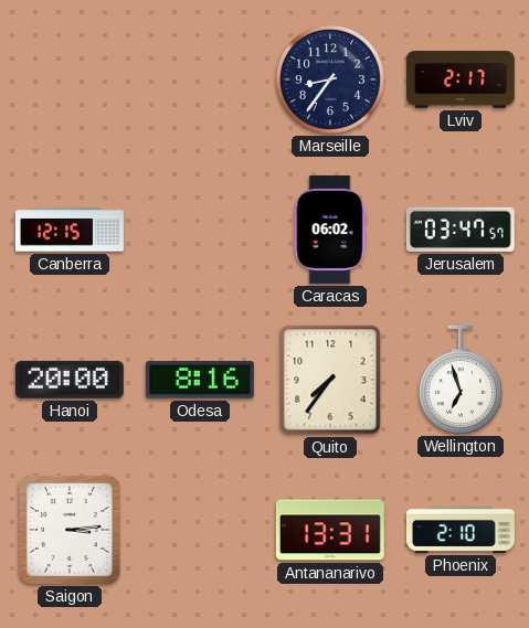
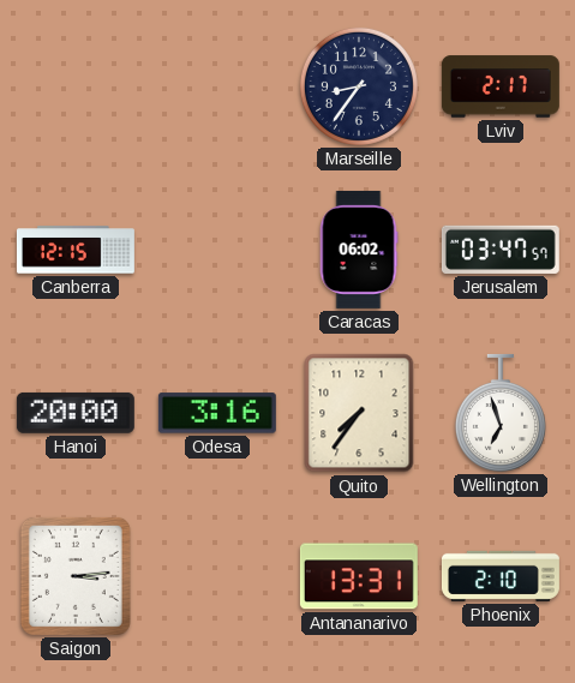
Odesa: 8:16 -> 3:16
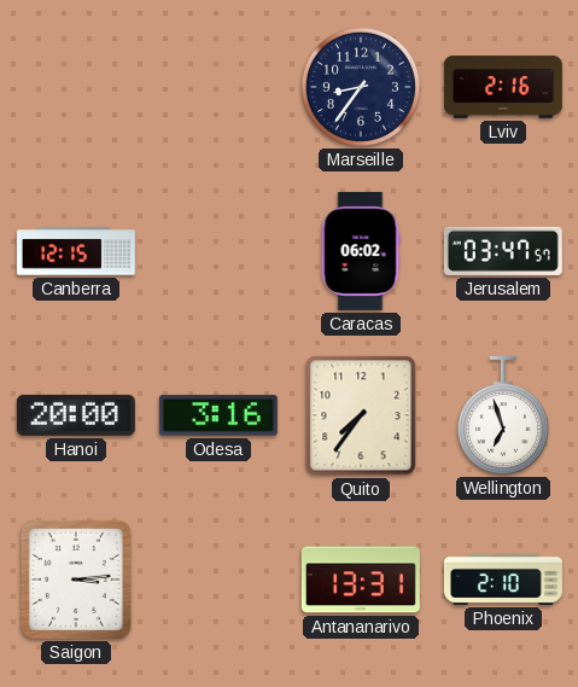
Lviv: 2:17 -> 2:16
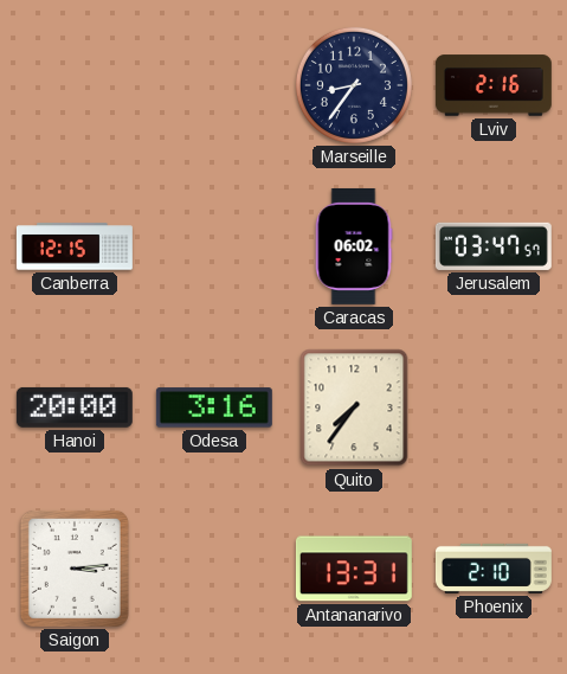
Wellington: 6:57 -> none
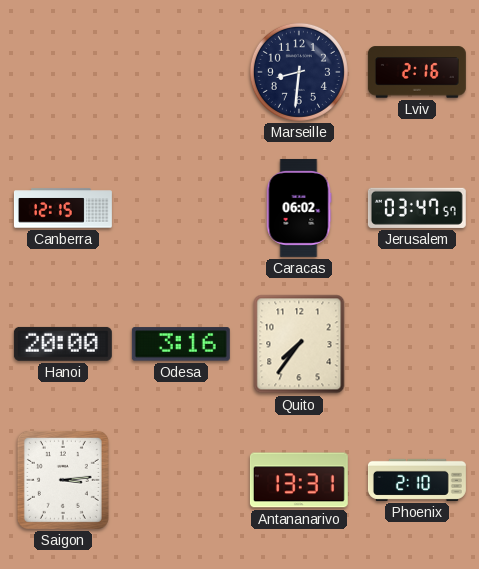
Marseille: 8:36 -> 8:31
